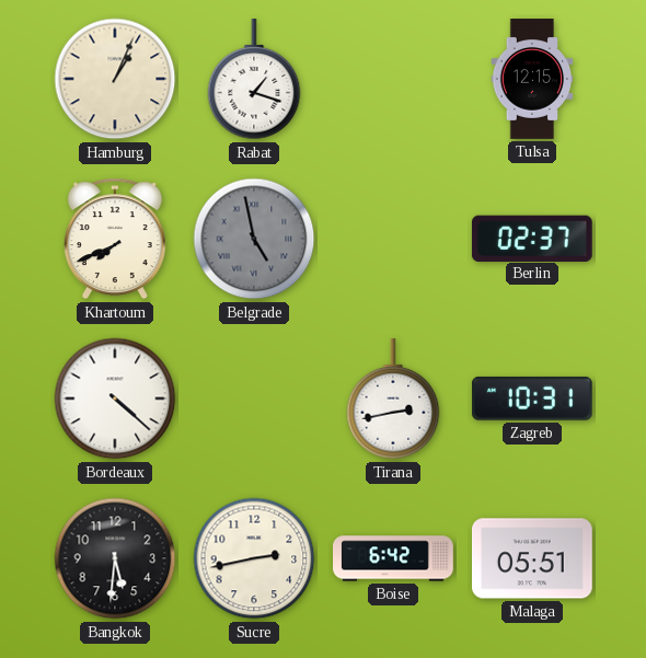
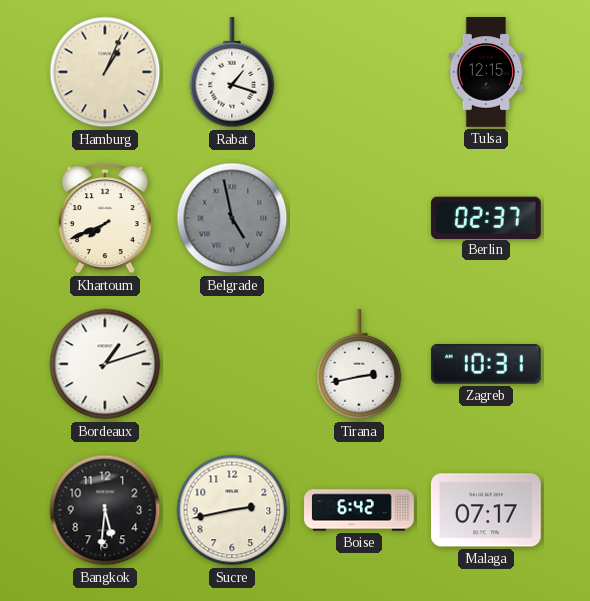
Bordeaux: 4:22 -> 1:12
Malaga: 05:51 -> 07:17
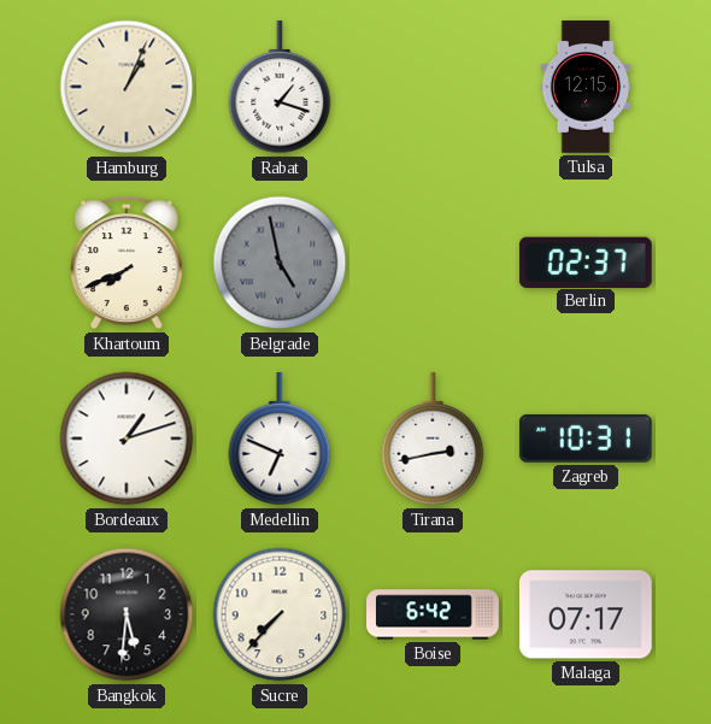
Medellin: none -> 6:49
Sucre: 2:43 -> 7:37
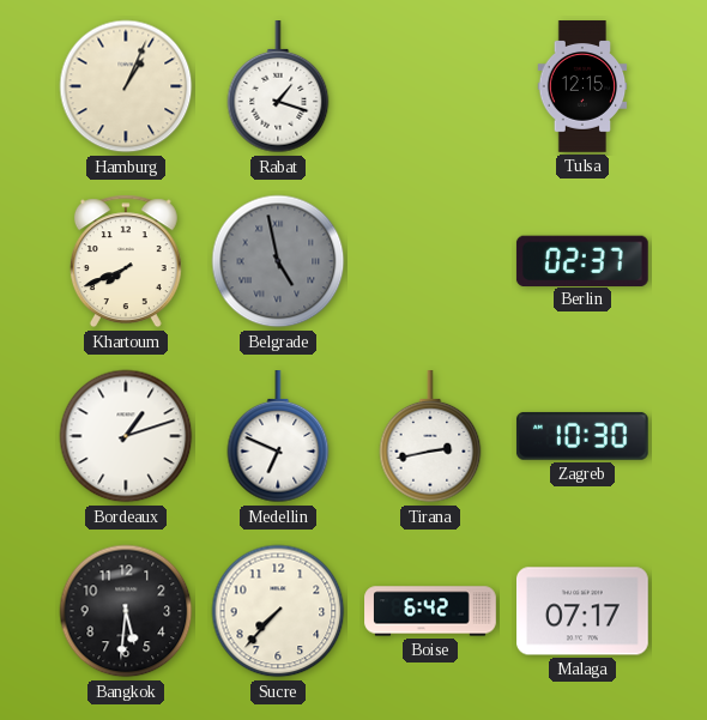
Zagreb: 10:31 -> 10:30
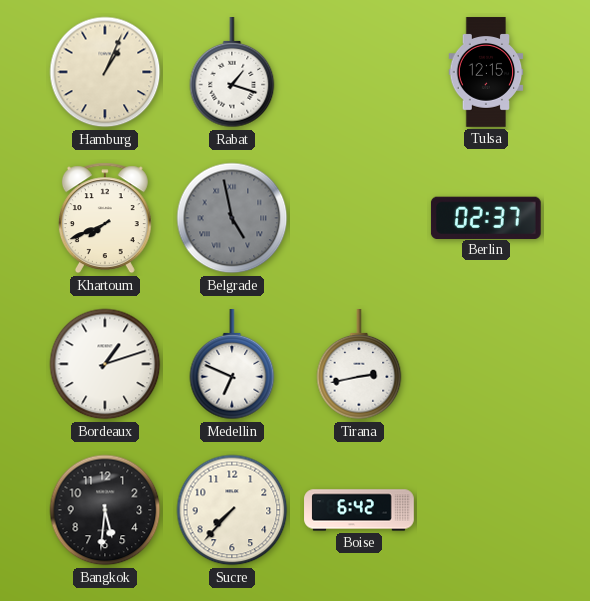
Zagreb: 10:30 -> none
Malaga: 07:17 -> none
